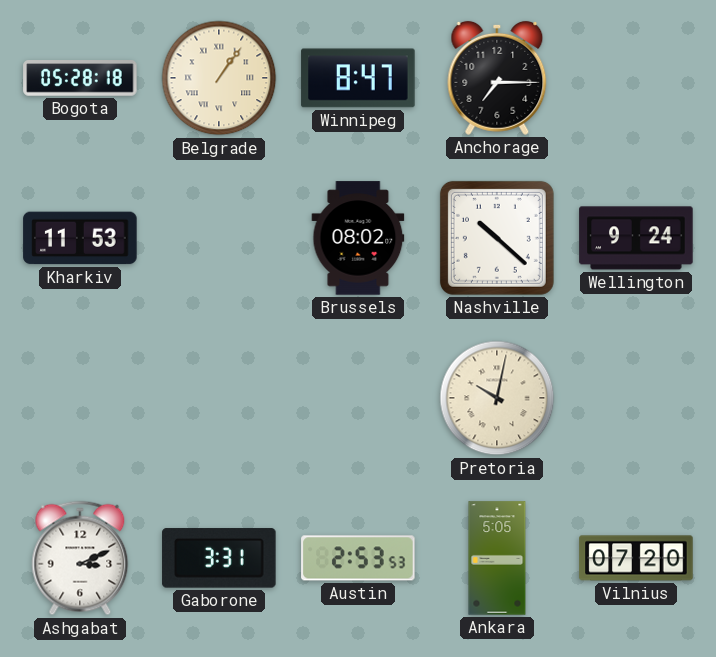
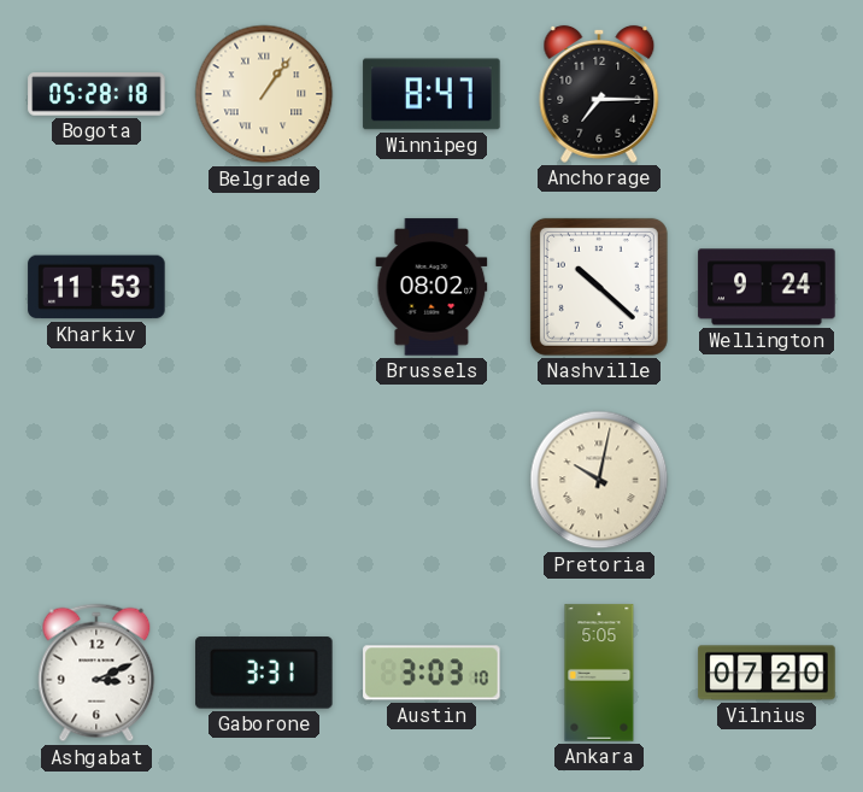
Austin: 2:53 -> 3:03
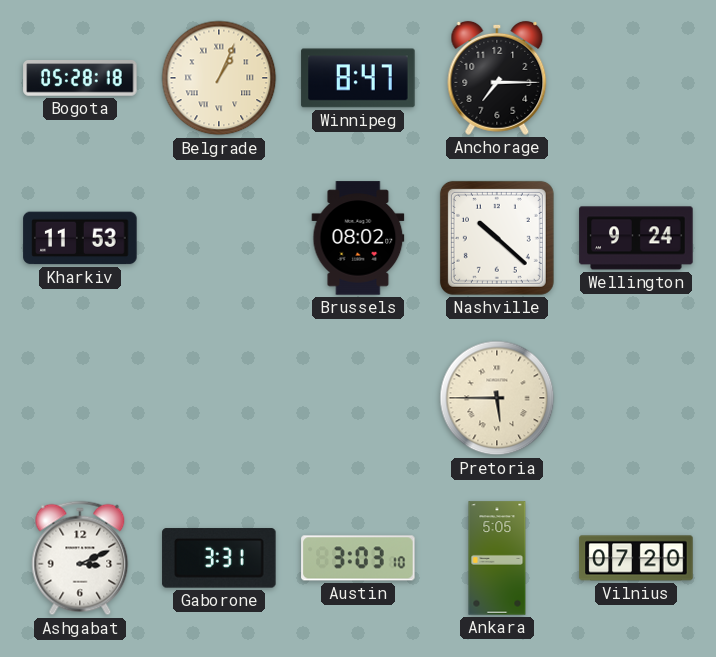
Belgrade: 1:06 -> 1:04
Pretoria: 10:02 -> 5:45
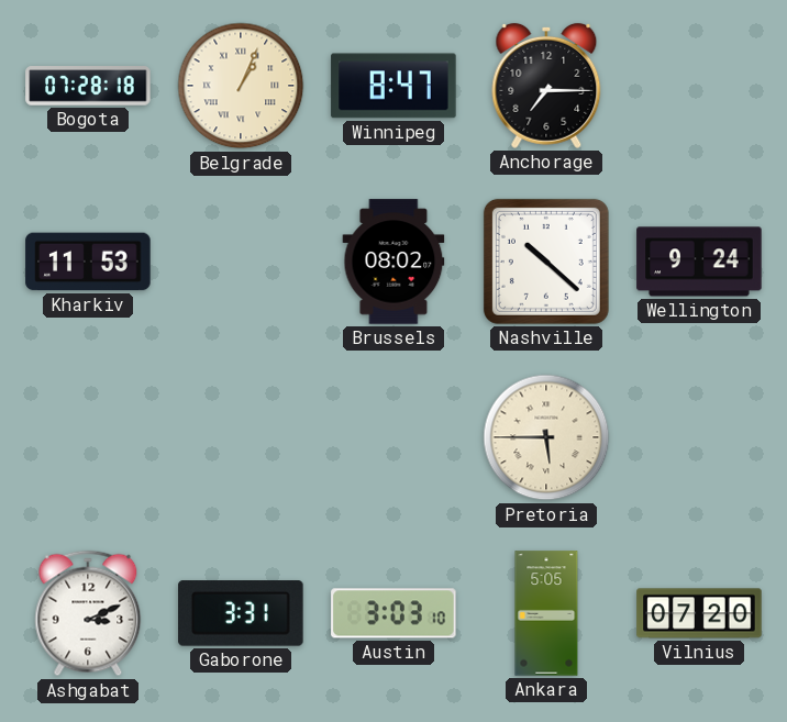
Bogota: 05:28 -> 07:28
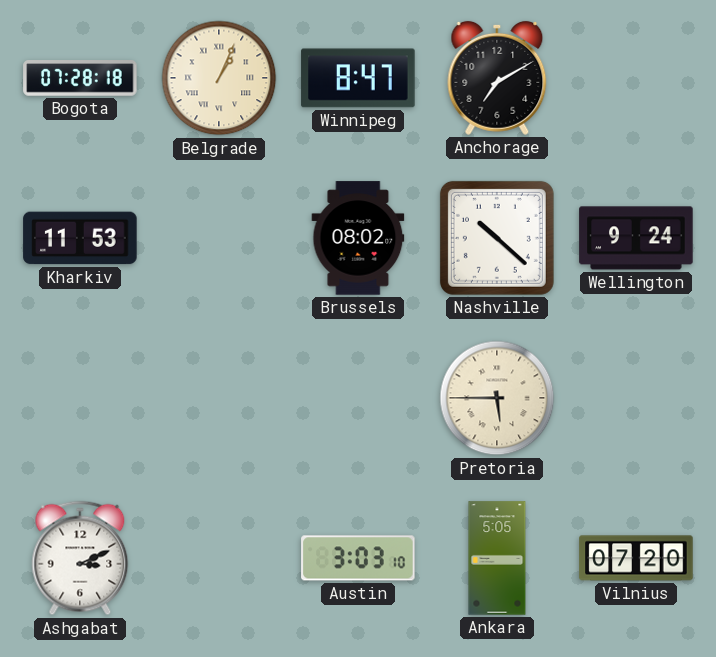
Anchorage: 7:15 -> 7:10
Gaborone: 3:31 -> none
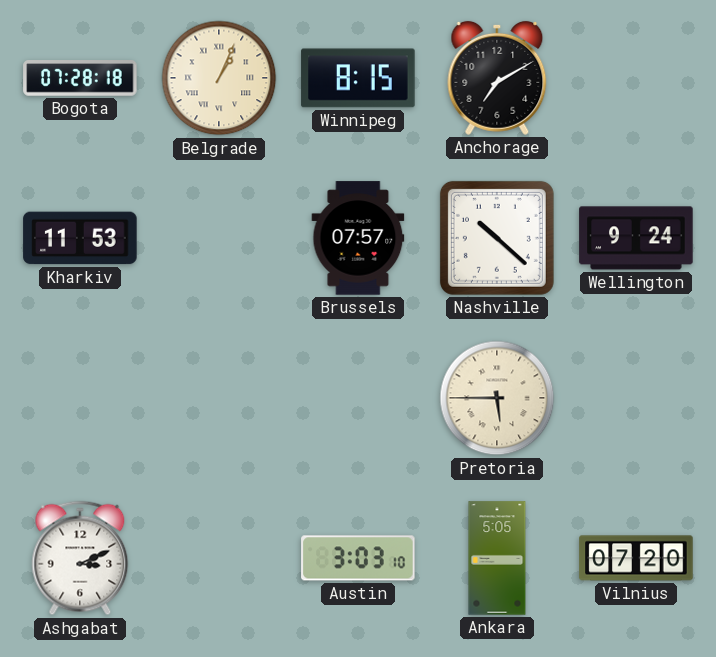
Winnipeg: 8:47 -> 8:15
Brussels: 08:02 -> 07:57
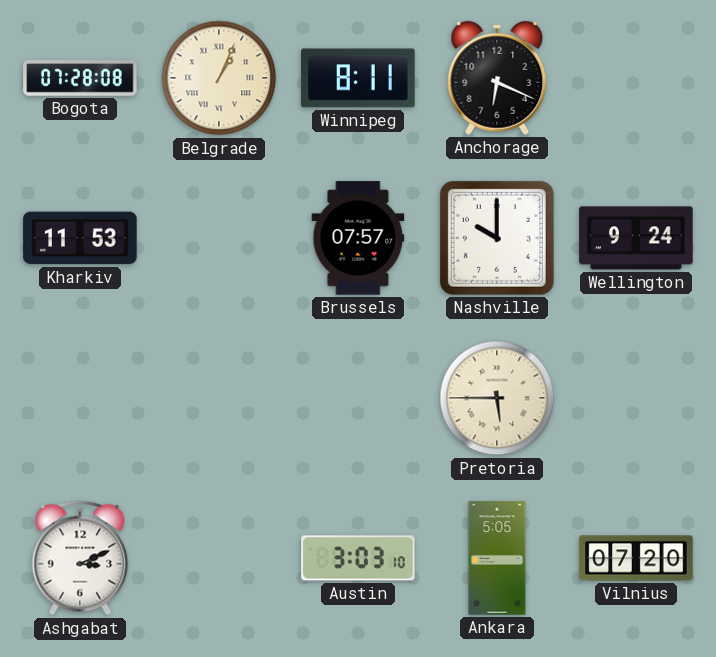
Bogota: 07:28:18 -> 07:28:08
Winnipeg: 8:15 -> 8:11
Anchorage: 7:10 -> 6:19
Nashville: 10:22 -> 10:00
